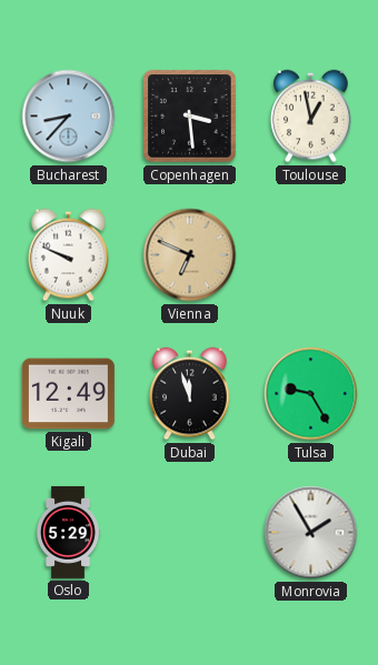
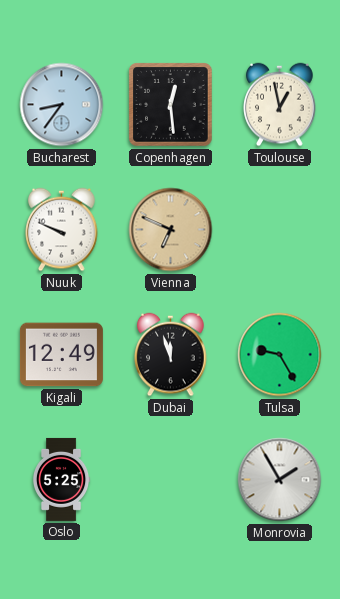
Bucharest: 8:37 -> 8:36
Copenhagen: 3:29 -> 12:29
Oslo: 5:29 -> 5:25
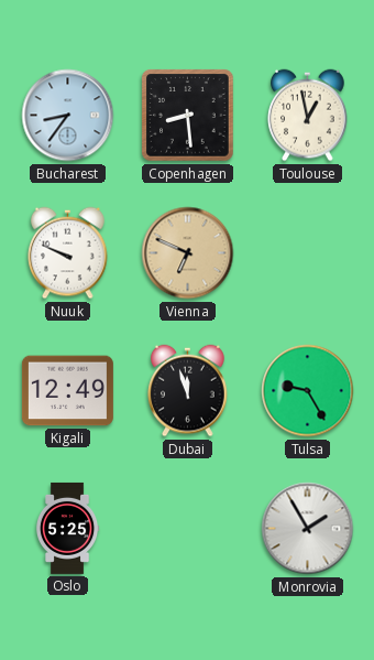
Copenhagen: 12:29 -> 8:29
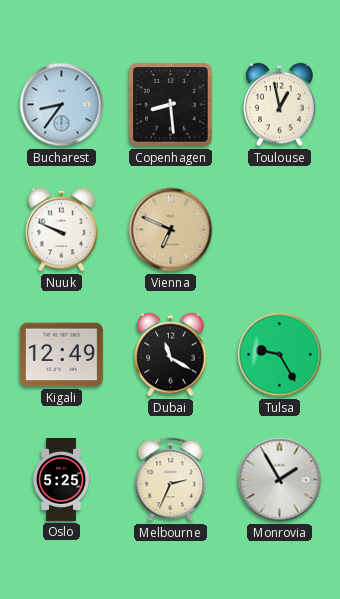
Dubai: 11:57 -> 11:20
Melbourne: none -> 2:34
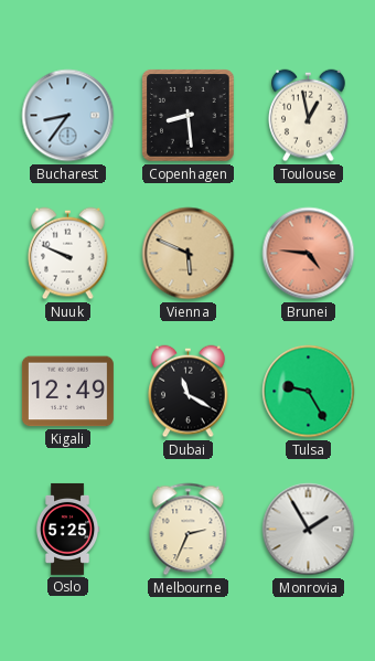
Vienna: 6:49 -> 5:49
Brunei: none -> 4:46
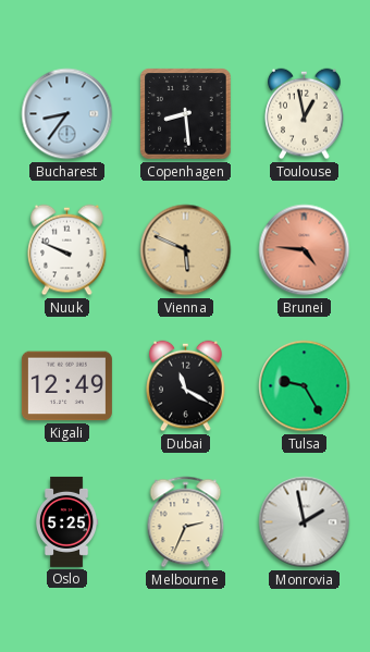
Monrovia: 1:55 -> 1:58
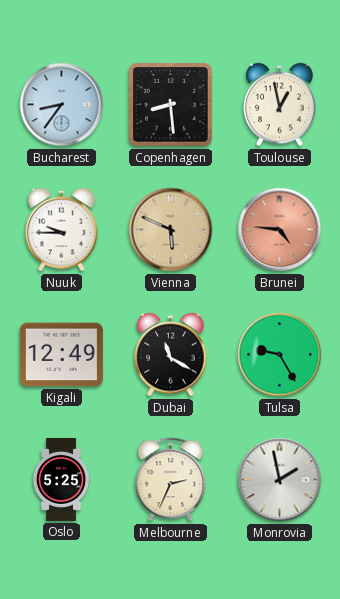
Nuuk: 9:49 -> 9:45
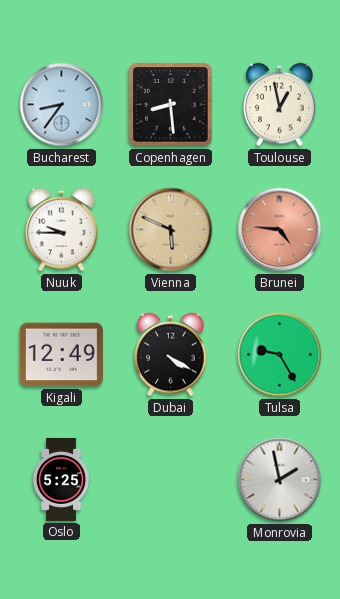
Dubai: 11:20 -> 4:20
Melbourne: 2:34 -> none
